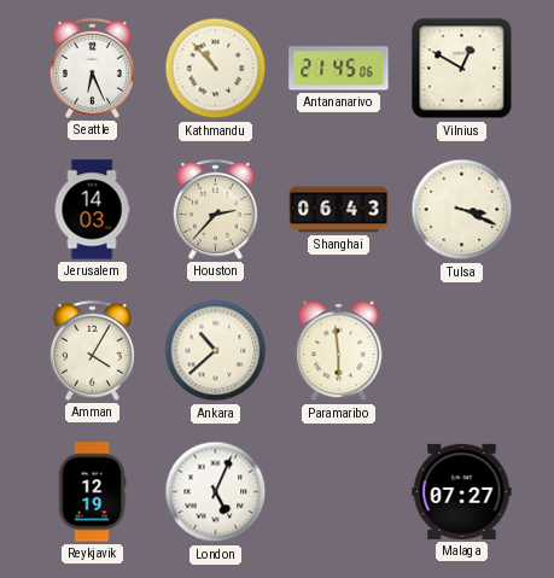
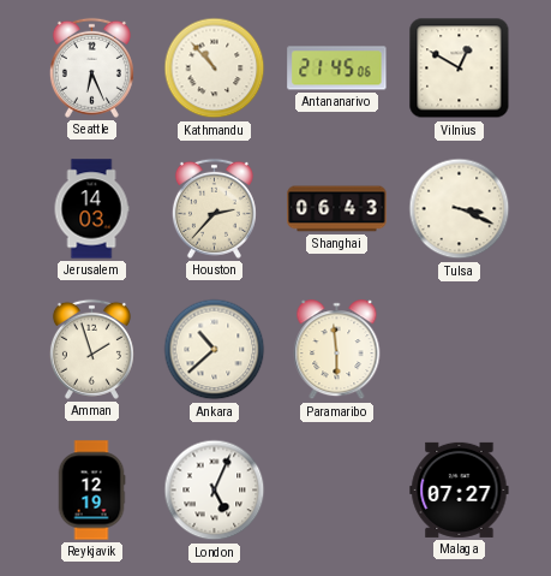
Amman: 4:05 -> 1:57
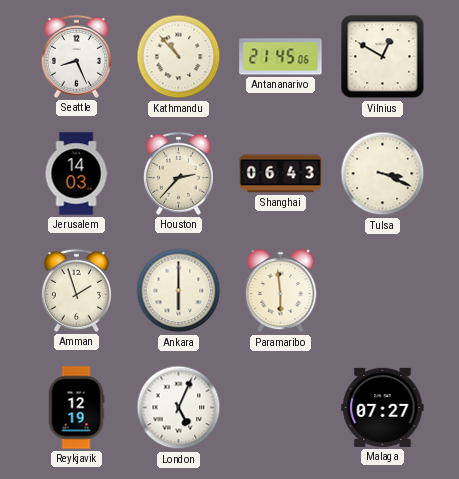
Seattle: 6:26 -> 8:26
Ankara: 10:38 -> 6:00
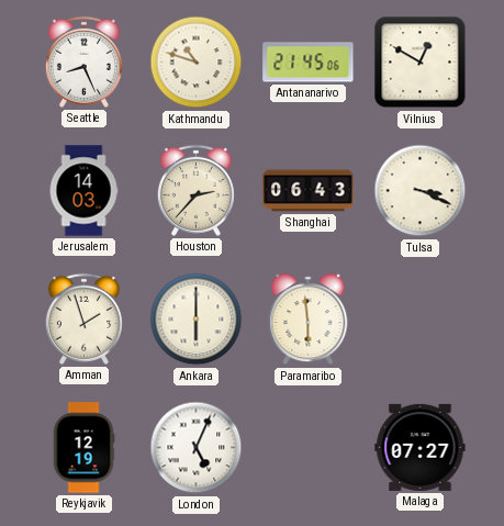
Kathmandu: 10:53 -> 10:48
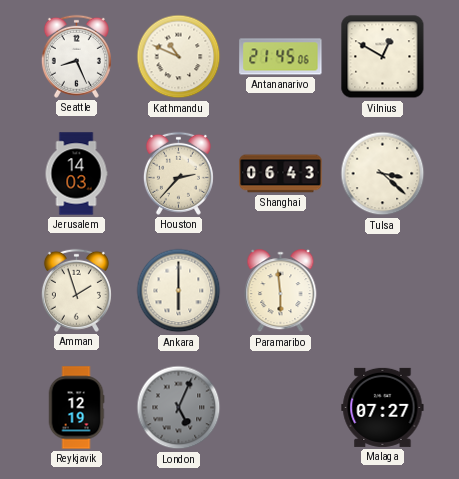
Kathmandu: 10:48 -> 10:49
Tulsa: 3:19 -> 3:22
London dial: white -> grey
